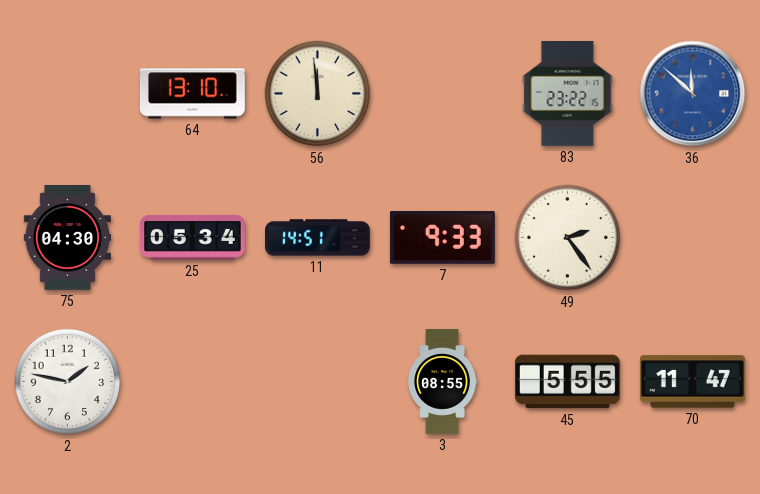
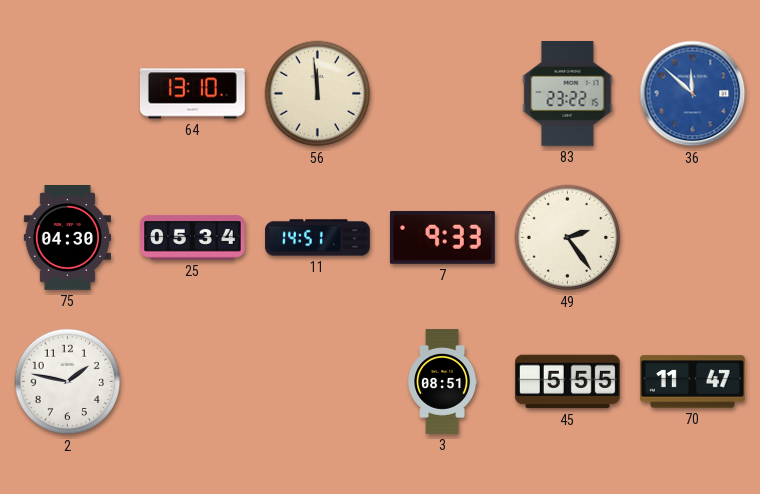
3: 08:55 -> 08:51
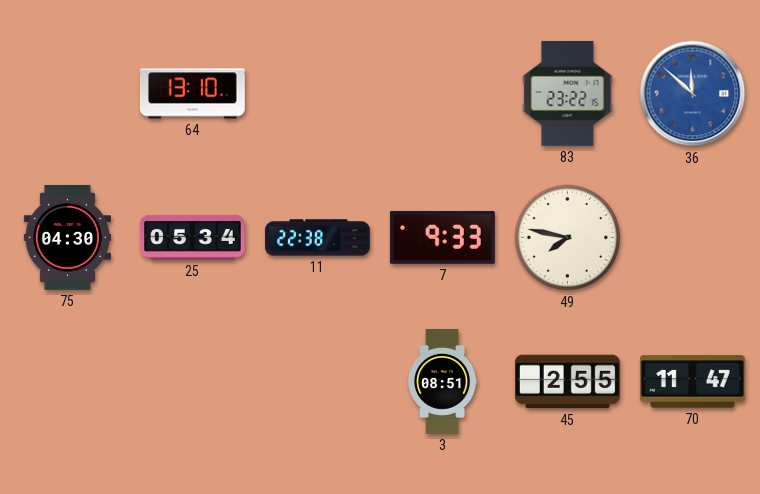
56: 11:59 -> none
11: 14:51 -> 22:38
49: 2:24 -> 7:47
2: 1:47 -> none
45: 5:55 -> 2:55
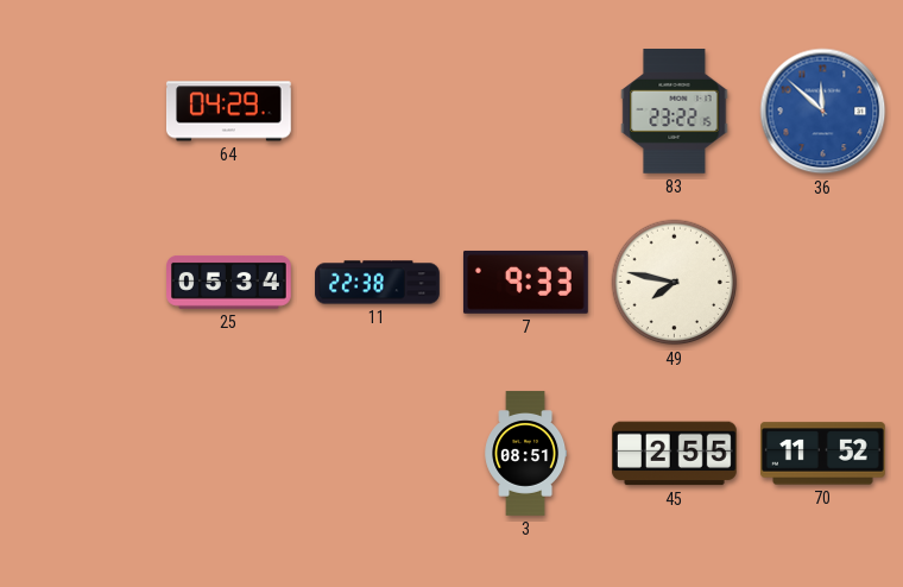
64: 13:10 -> 04:29
75: 04:30 -> none
70: 11:47 -> 11:52
